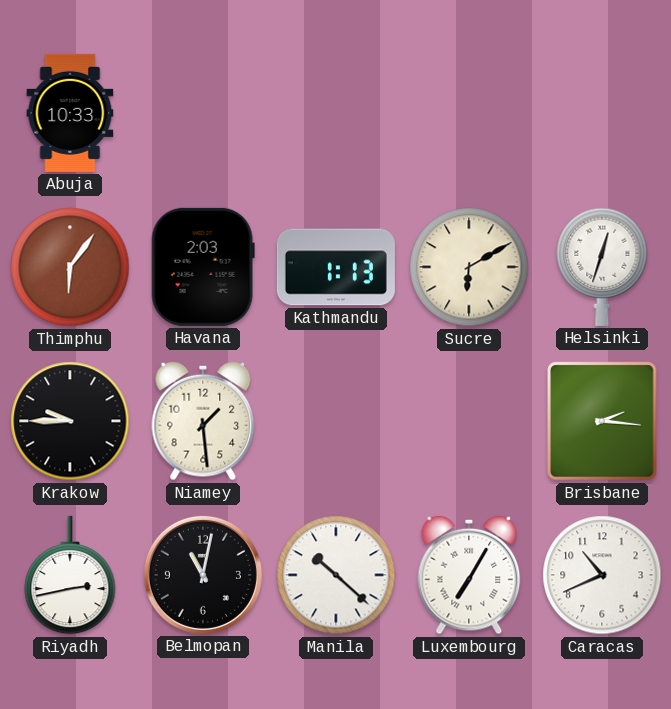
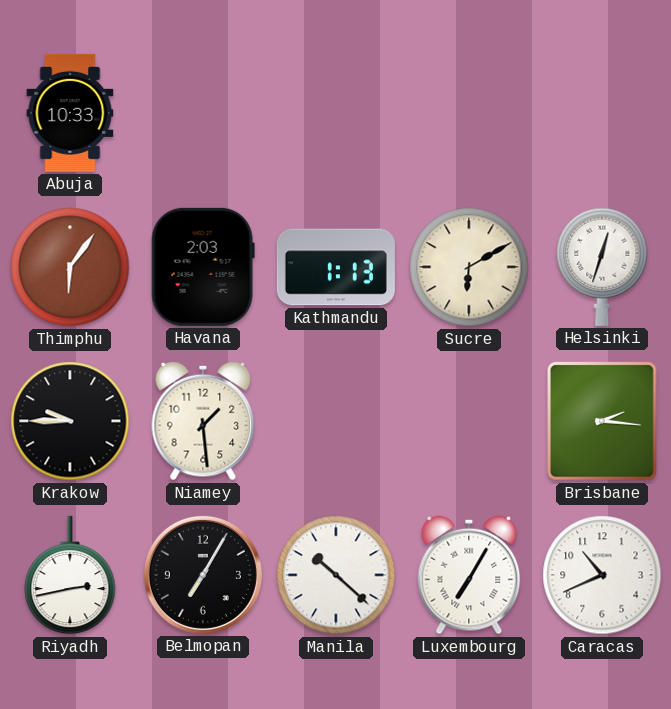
Belmopan: 11:02 -> 7:05
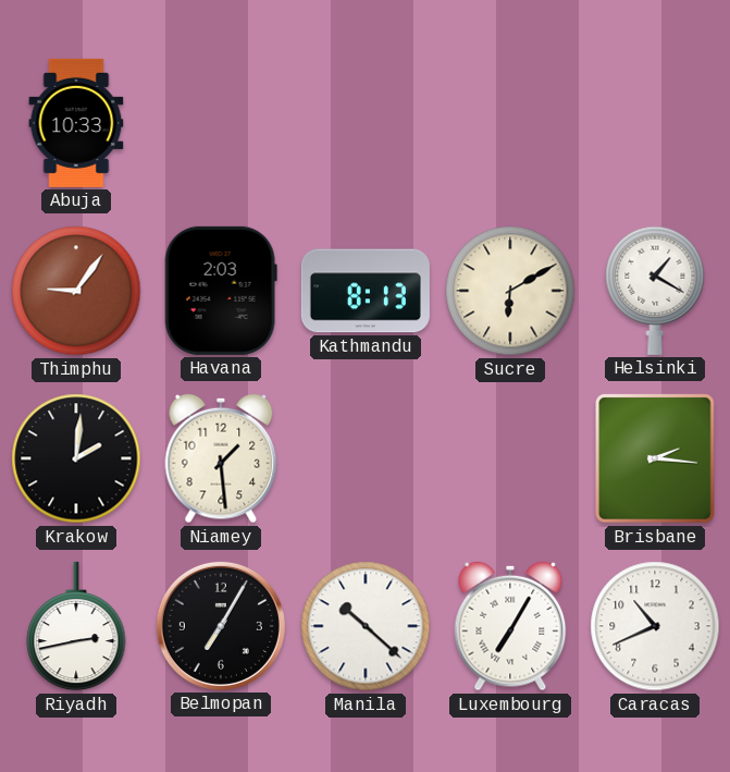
Thimphu: 6:06 -> 9:06
Kathmandu: 1:13 -> 8:13
Helsinki: 12:33 -> 1:20
Krakow: 9:45 -> 2:01
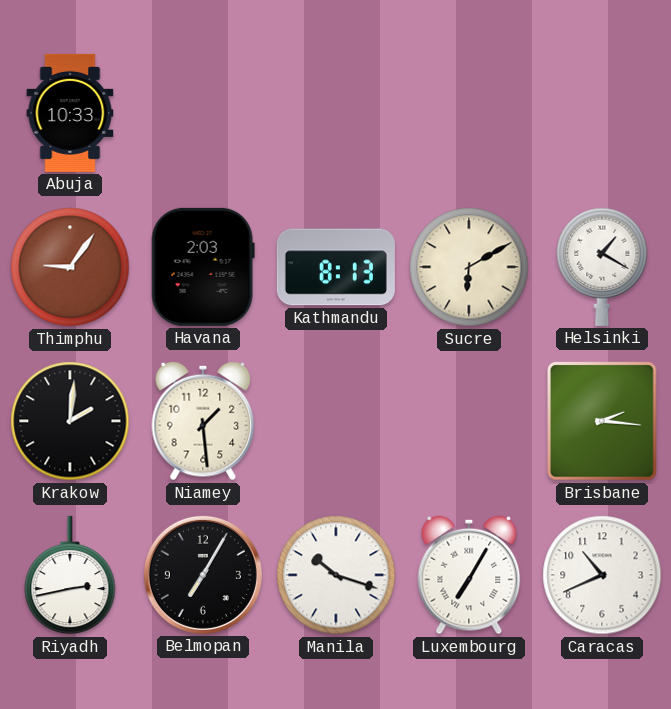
Manila: 10:22 -> 10:18
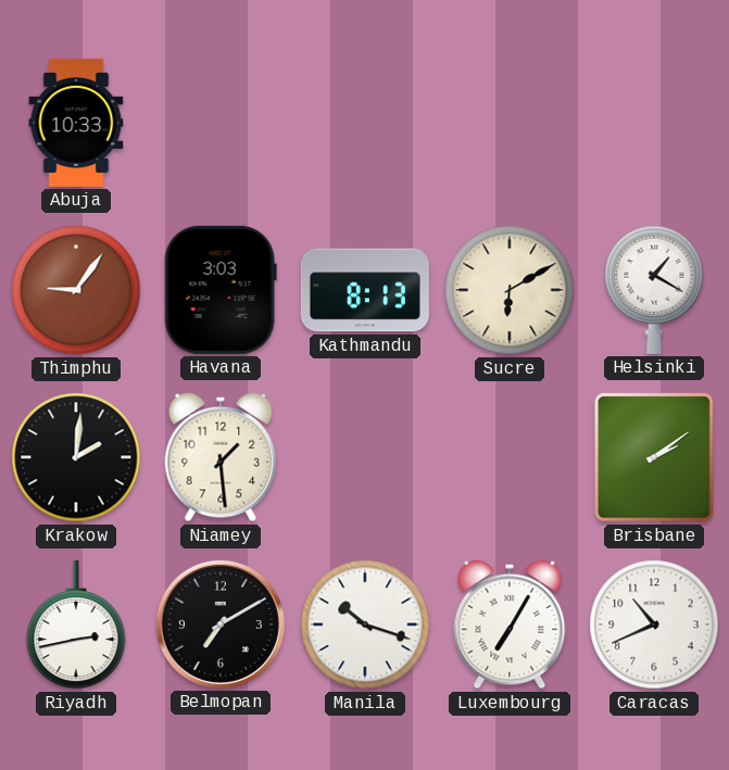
Havana: 2:03 -> 3:03
Brisbane: 2:16 -> 2:09
Belmopan: 7:05 -> 7:10
